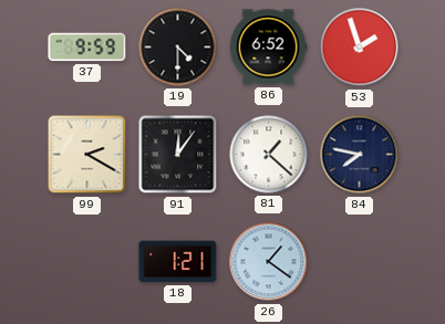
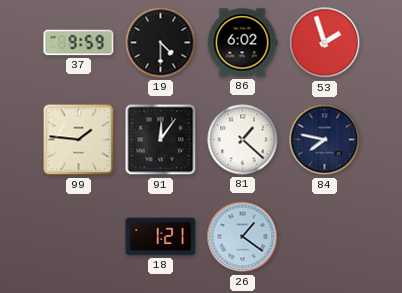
86: 6:52 -> 6:02
99: 2:20 -> 1:46
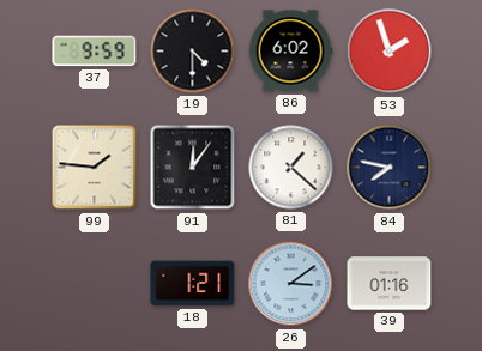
26: 1:21 -> 3:09
39: none -> 01:16
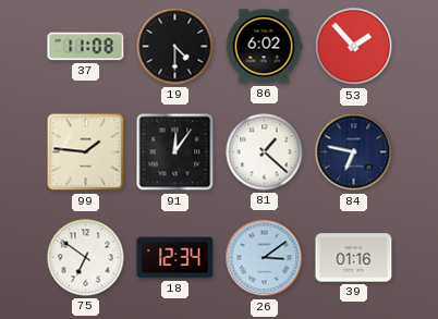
37: 9:59 -> 11:08
53: 1:57 -> 1:53
84: 7:47 -> 6:47
75: none -> 6:51
18: 1:21 -> 12:34
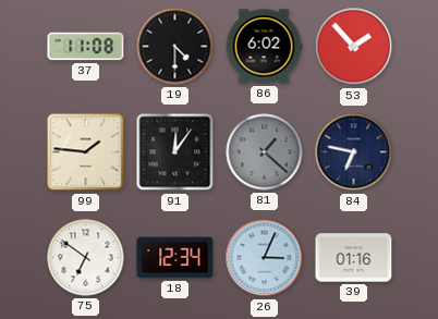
81 dial: white -> grey
26: 3:09 -> 3:04
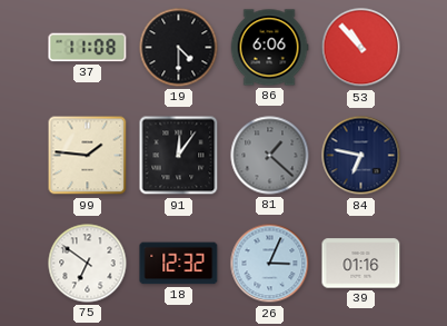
86: 6:02 -> 6:06
53: 1:53 -> 10:53
18: 12:34 -> 12:32
